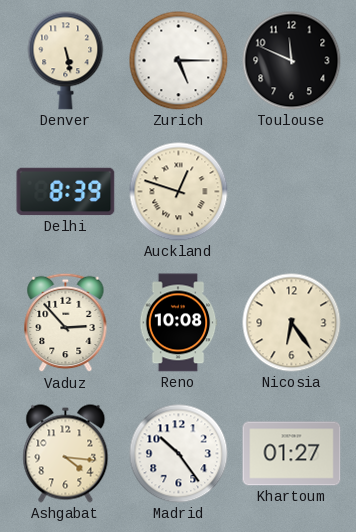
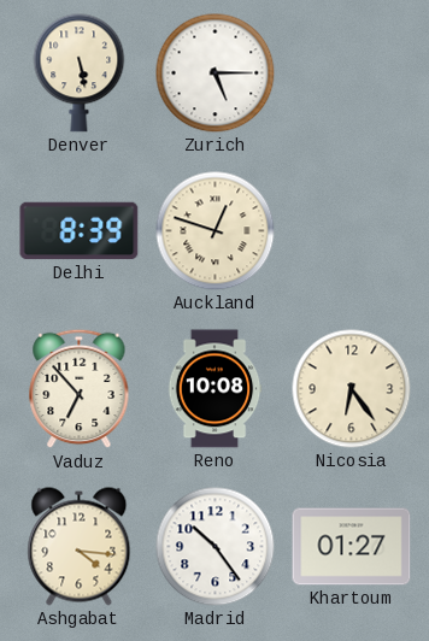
Toulouse: 11:49 -> none
Vaduz: 2:53 -> 6:53
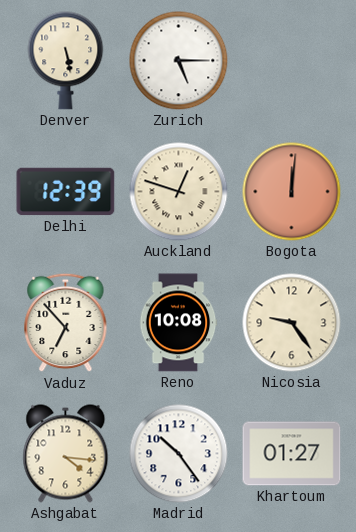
Delhi: 8:39 -> 12:39
Bogota: none -> 12:01
Nicosia: 6:24 -> 9:24
